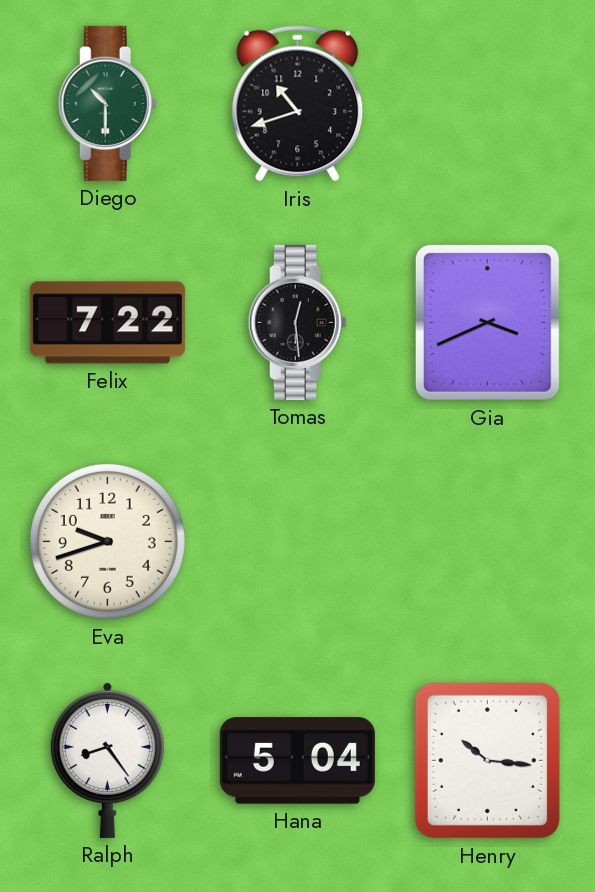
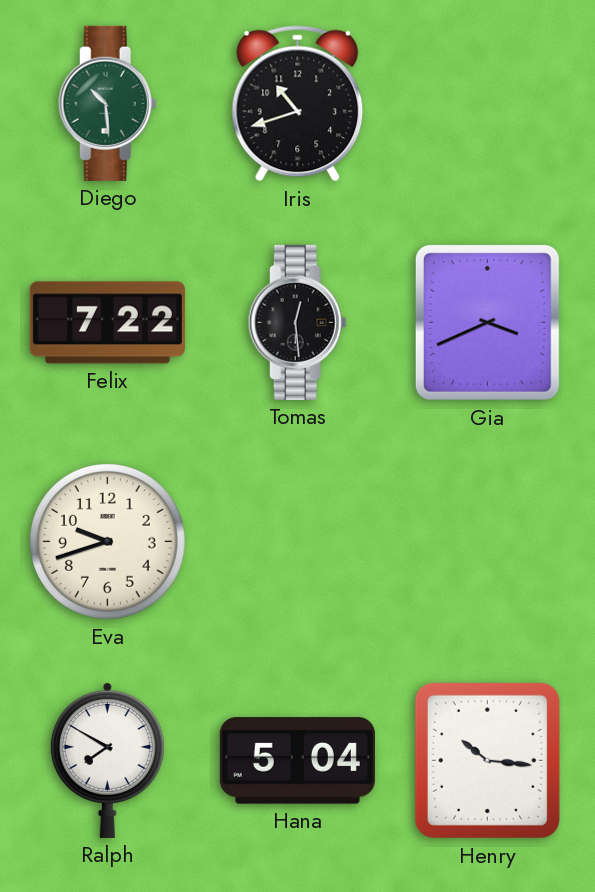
Diego: 10:30 -> 10:29
Ralph: 8:24 -> 7:50
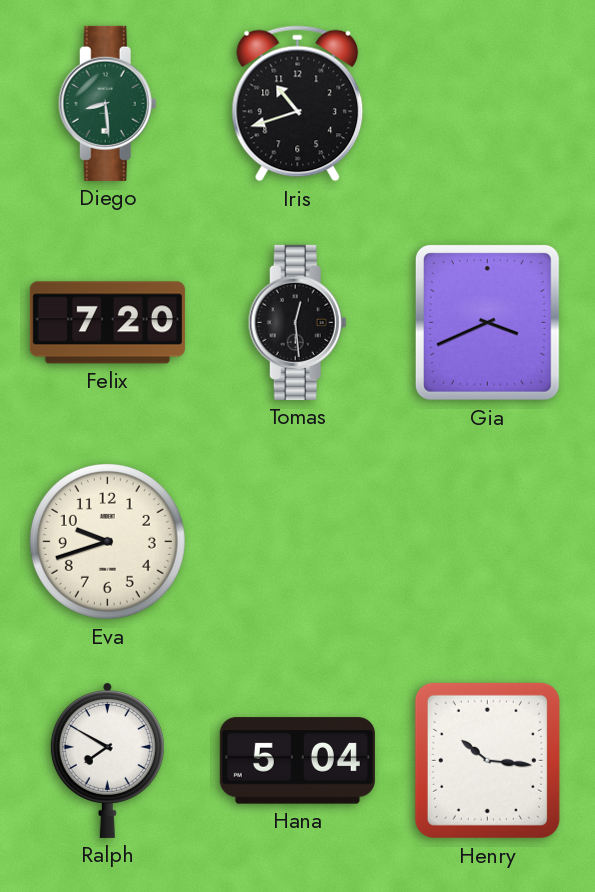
Diego: 10:29 -> 8:29
Felix: 7:22 -> 7:20
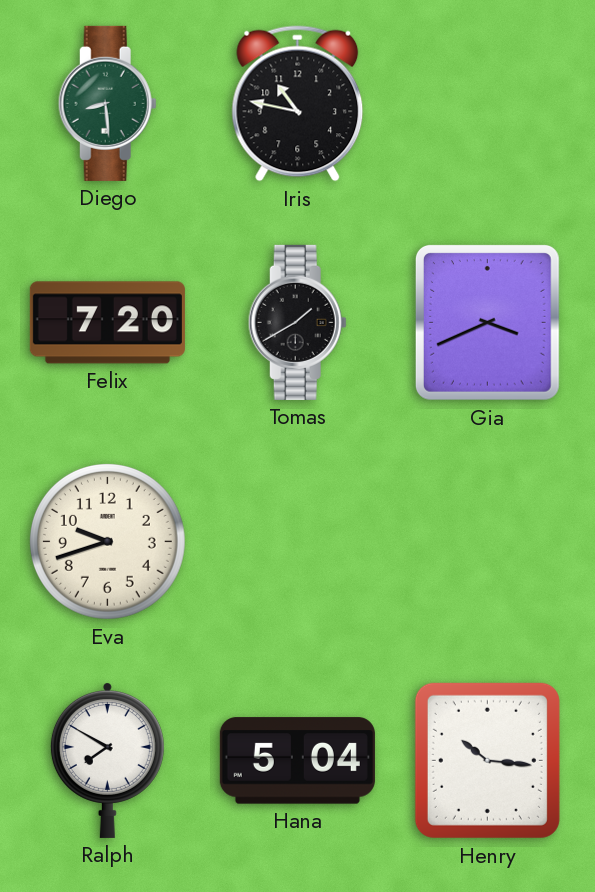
Iris: 10:42 -> 10:47
Tomas: 12:29 -> 1:40
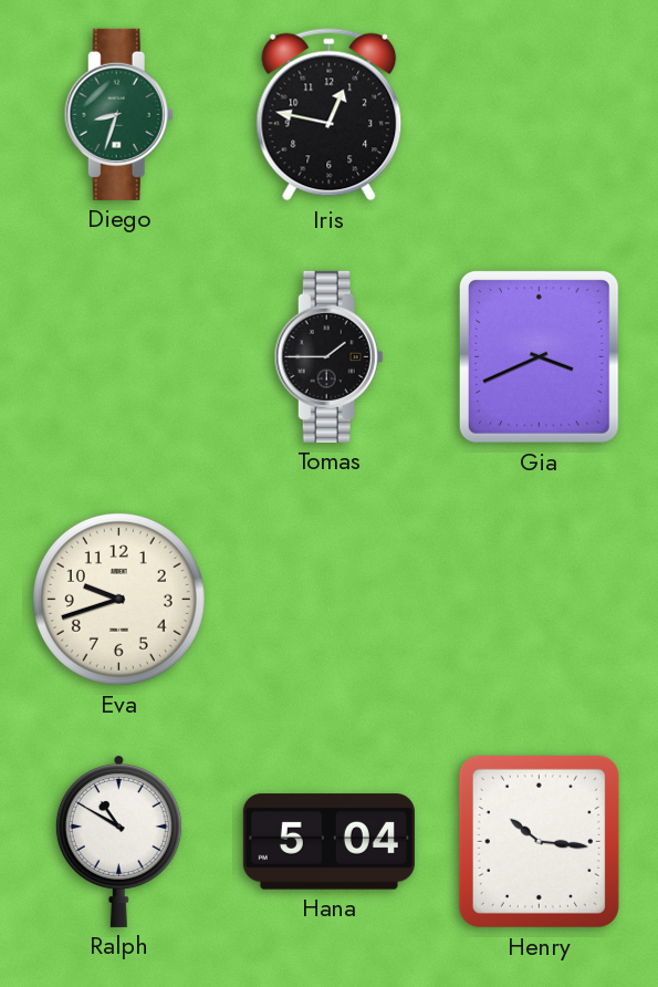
Diego: 8:29 -> 8:33
Iris: 10:47 -> 12:47
Felix: 7:20 -> none
Tomas: 1:40 -> 1:45
Ralph: 7:50 -> 10:50
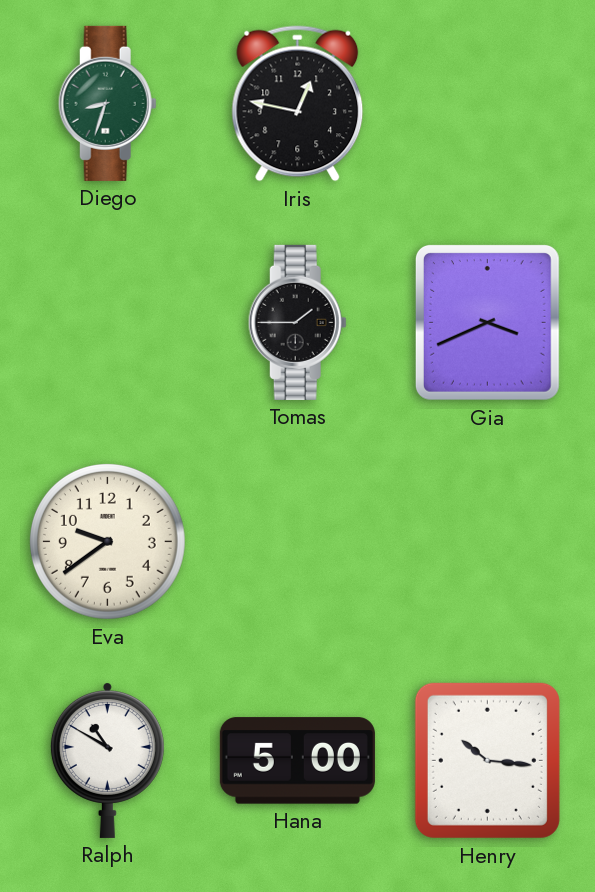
Eva: 9:42 -> 9:39
Hana: 5:04 -> 5:00
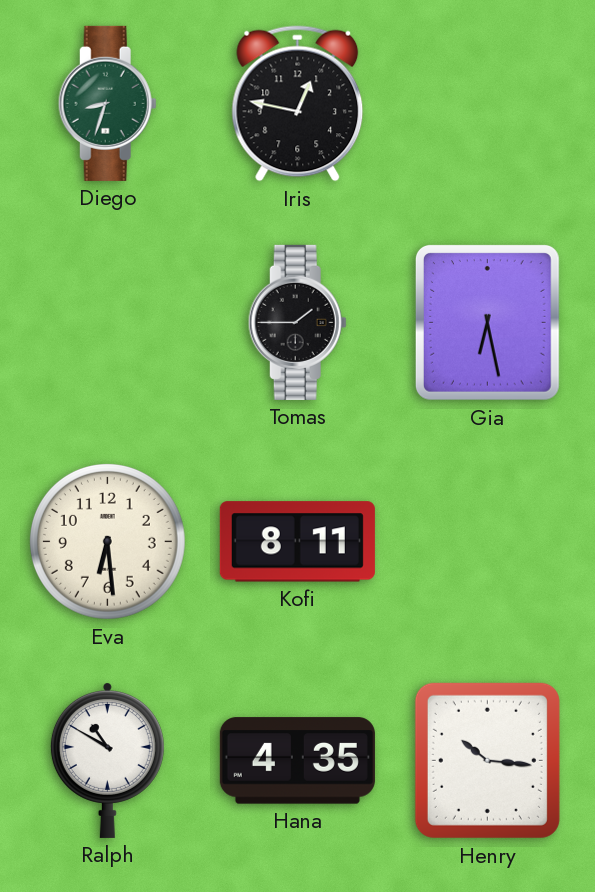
Gia: 3:41 -> 6:28
Eva: 9:39 -> 6:29
Kofi: none -> 8:11
Hana: 5:00 -> 4:35
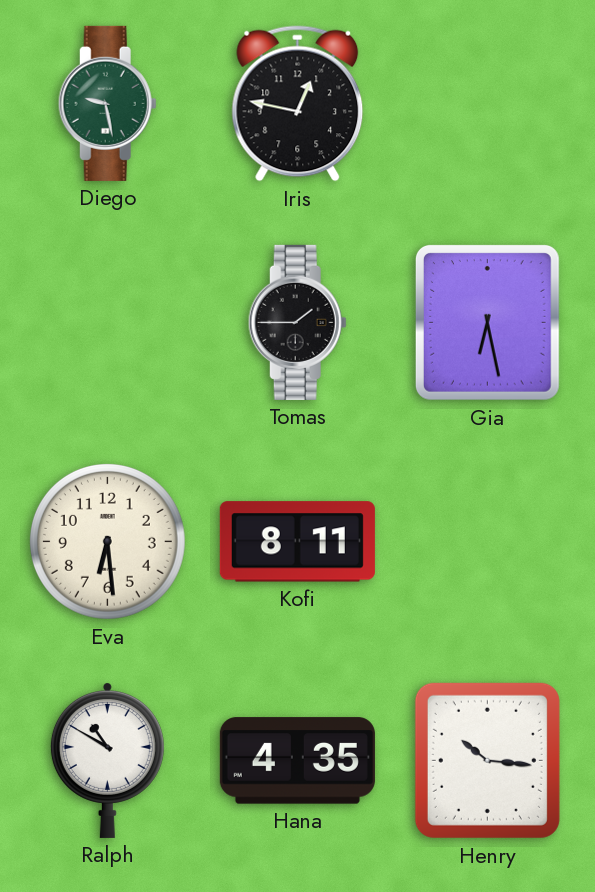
Diego: 8:33 -> 9:28
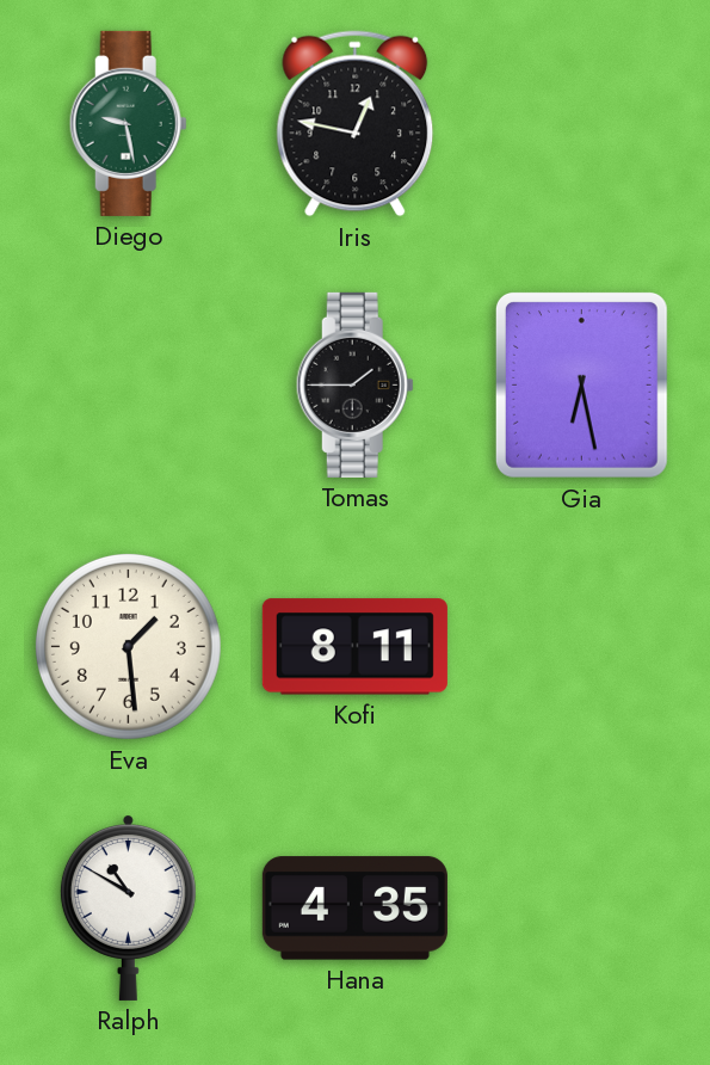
Eva: 6:29 -> 1:29
Henry: 10:16 -> none
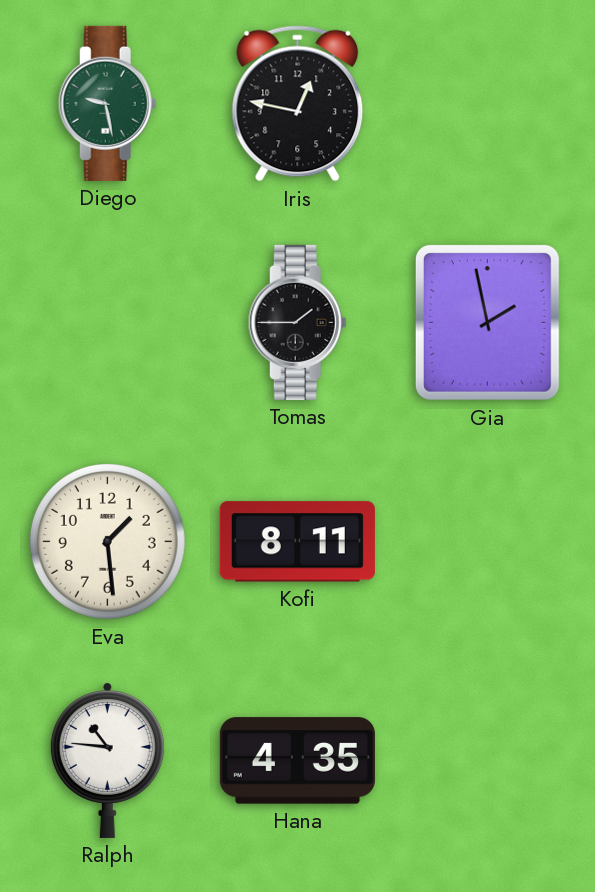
Gia: 6:28 -> 1:58
Ralph: 10:50 -> 10:46
